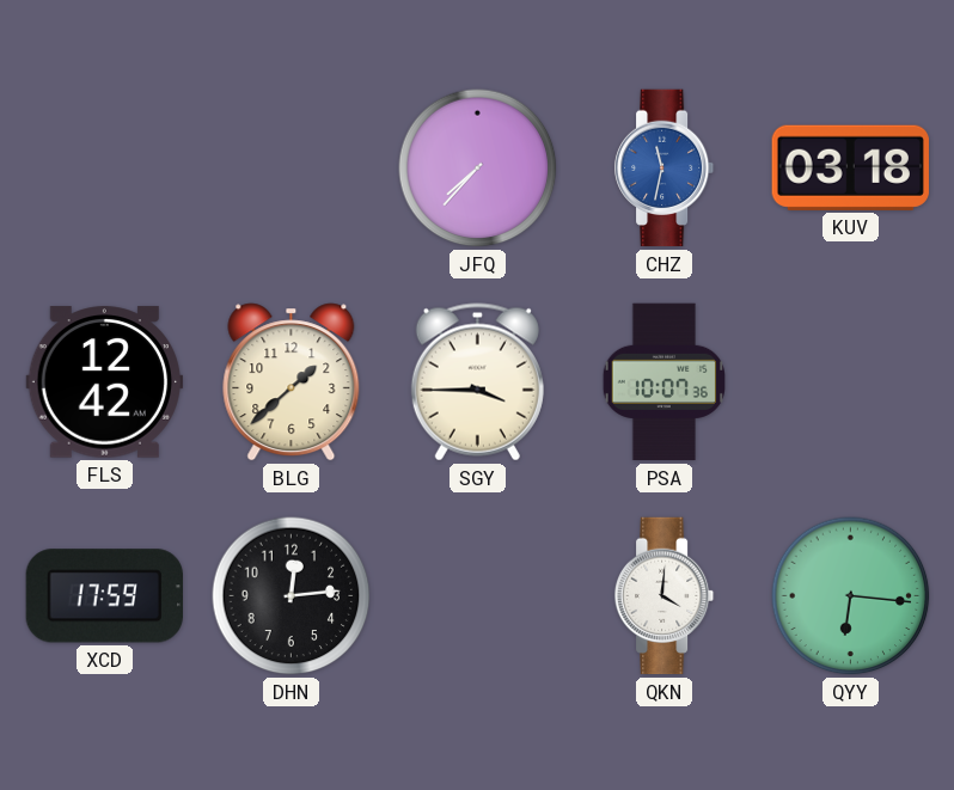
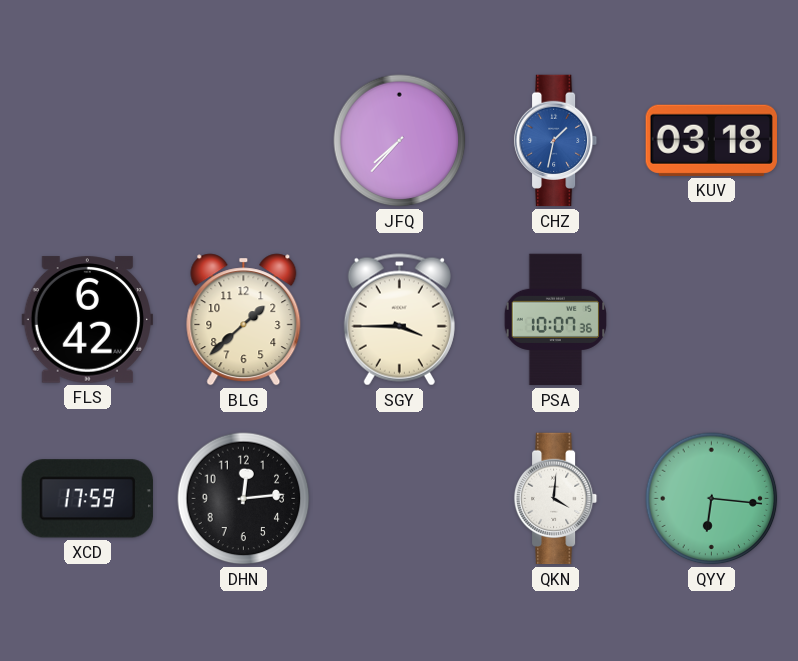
CHZ: 11:32 -> 1:32
FLS: 12:42 -> 6:42
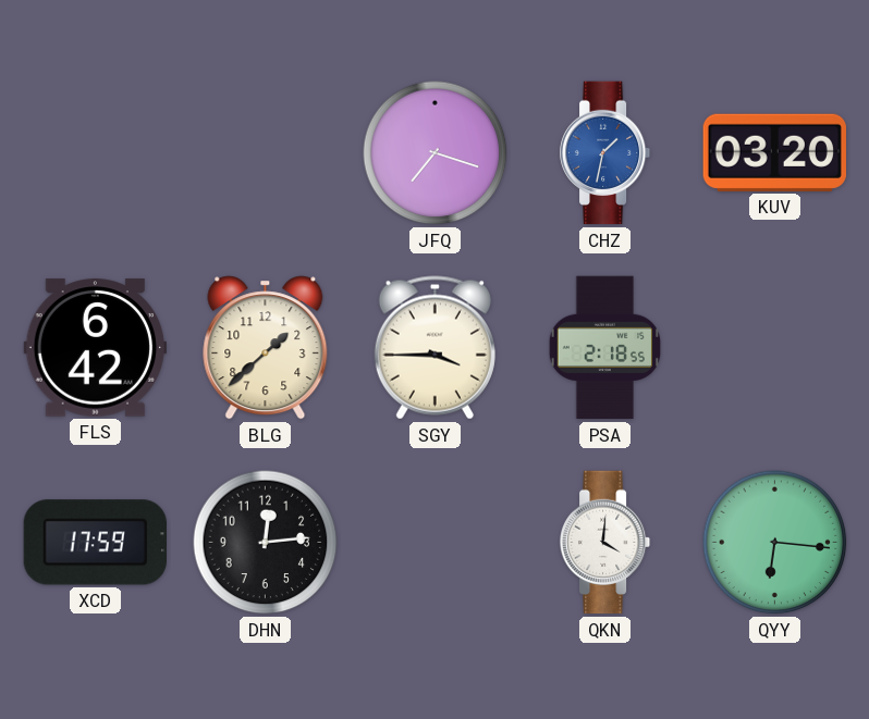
JFQ: 7:37 -> 7:18
KUV: 03:18 -> 03:20
PSA: 10:07 -> 2:18
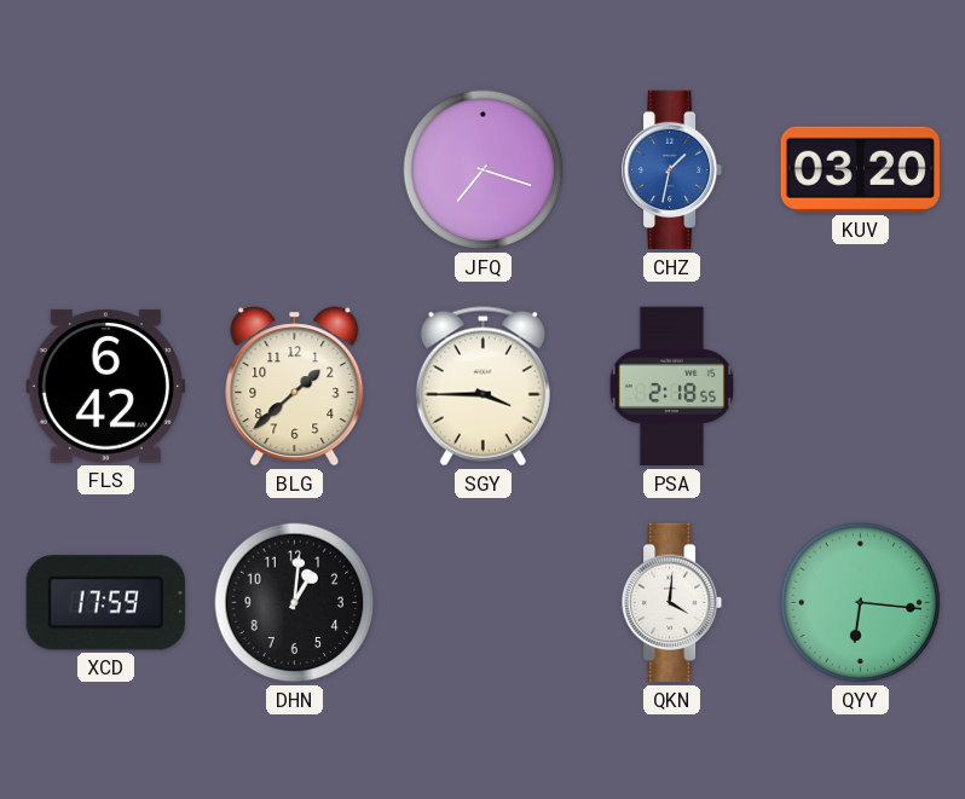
DHN: 12:14 -> 1:01
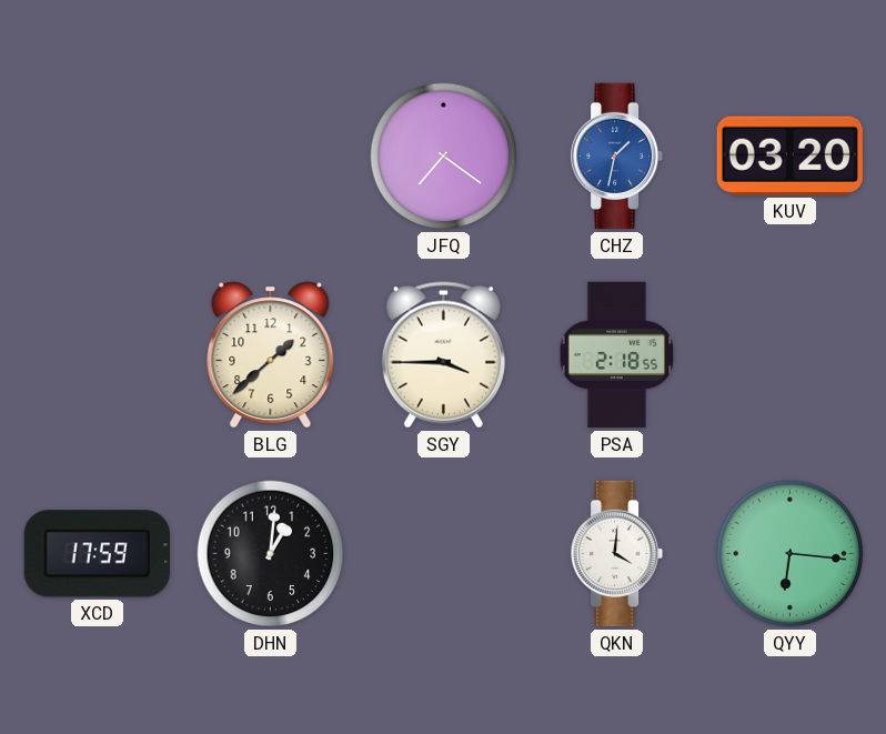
JFQ: 7:18 -> 7:21
FLS: 6:42 -> none
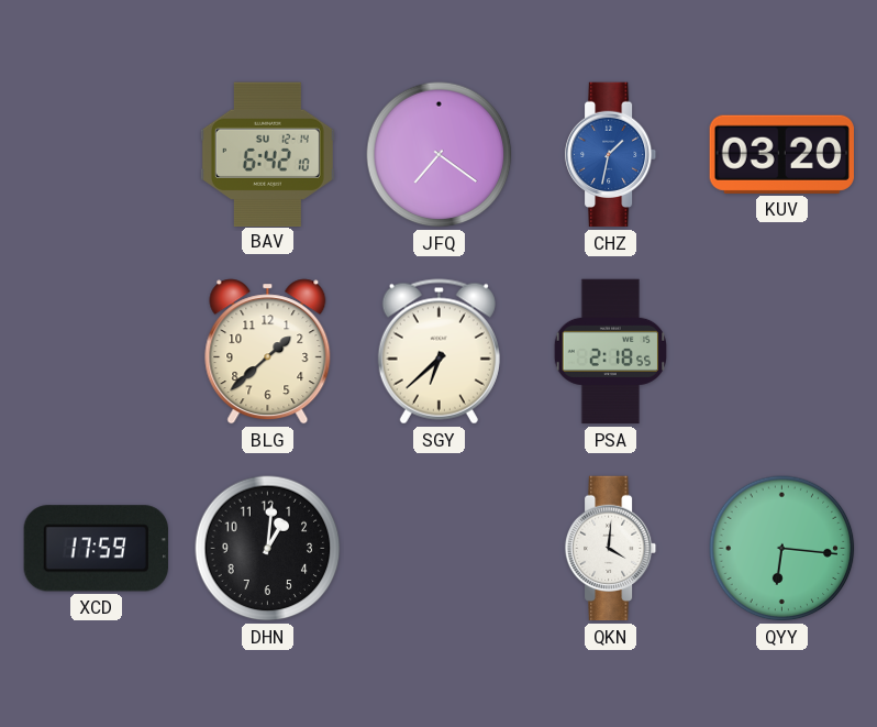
BAV: none -> 6:42
SGY: 3:45 -> 6:38
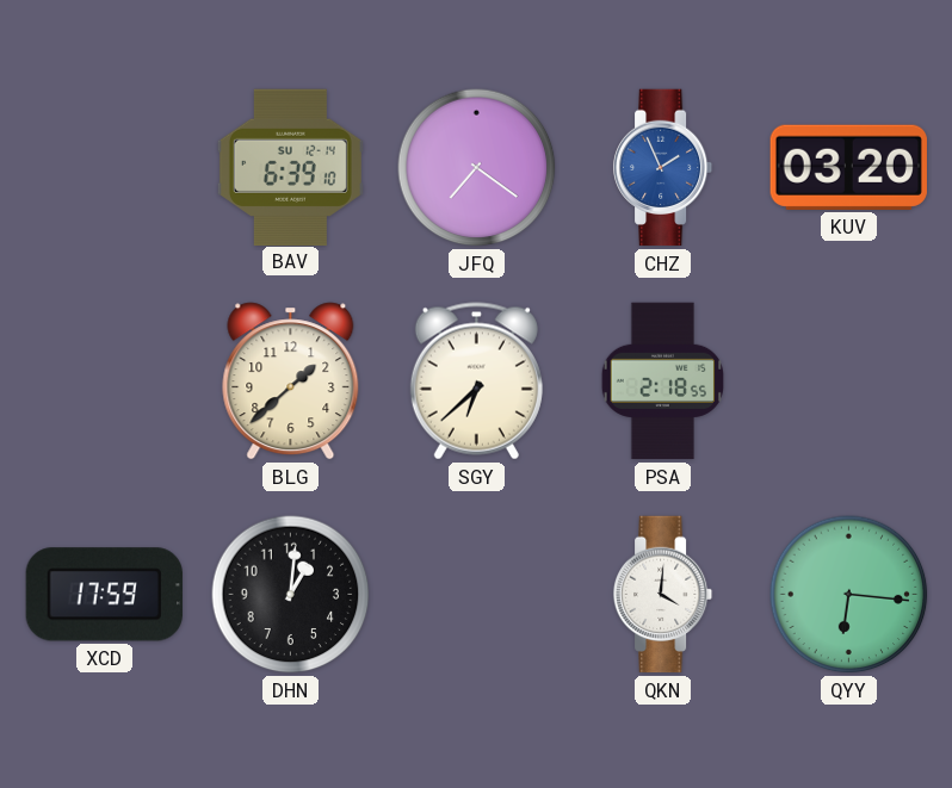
BAV: 6:42 -> 6:39
CHZ: 1:32 -> 1:56
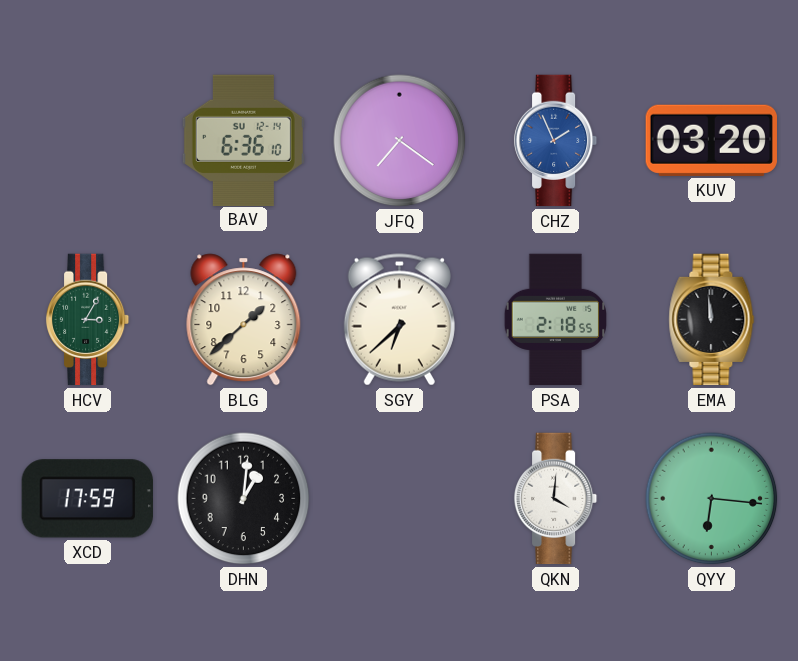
BAV: 6:39 -> 6:36
HCV: none -> 3:05
EMA: none -> 11:59
